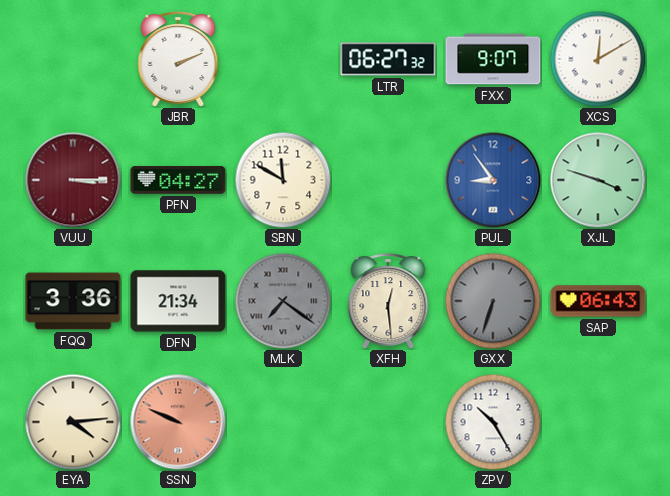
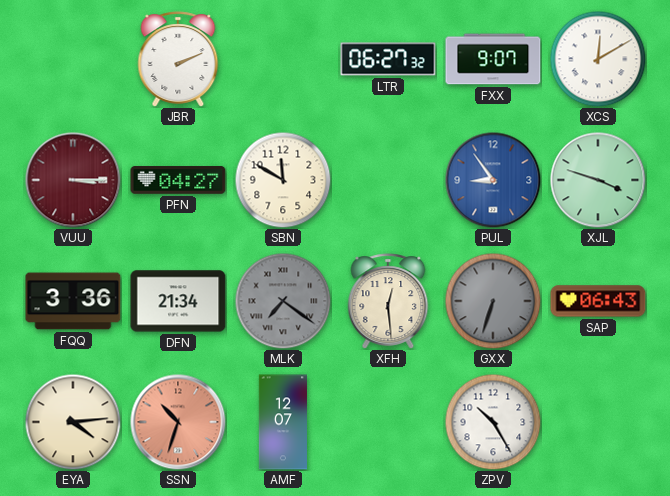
SSN: 9:49 -> 10:33
AMF: none -> 12:07
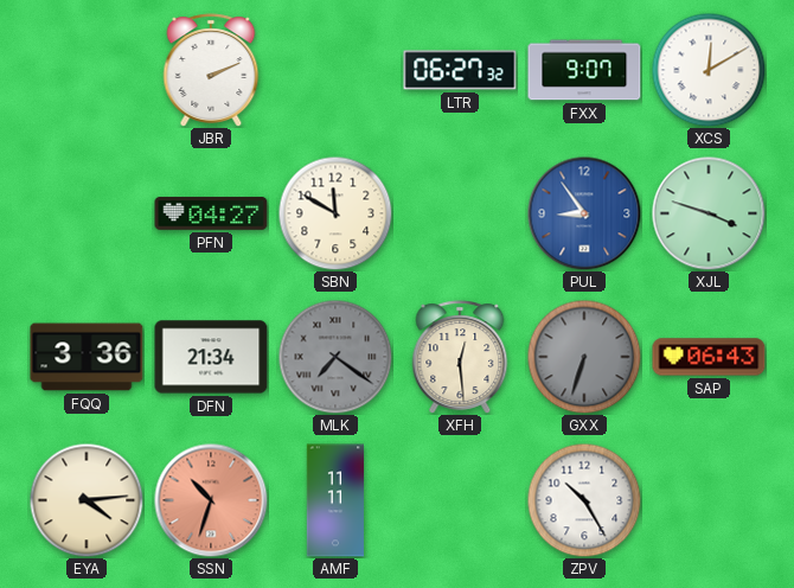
VUU: 3:15 -> none
AMF: 12:07 -> 11:11
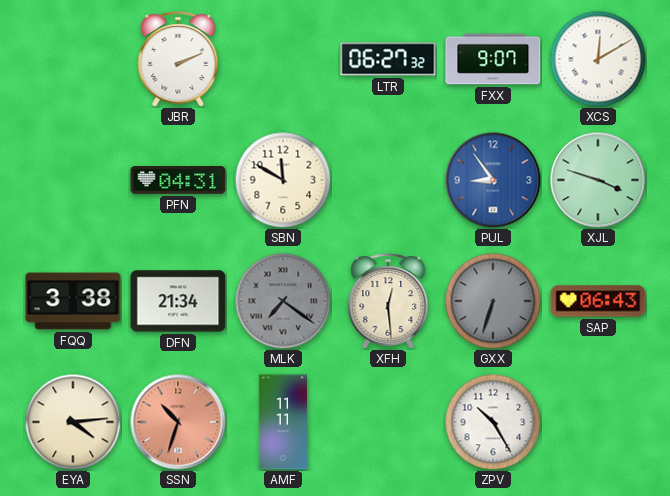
PFN: 04:27 -> 04:31
FQQ: 3:36 -> 3:38
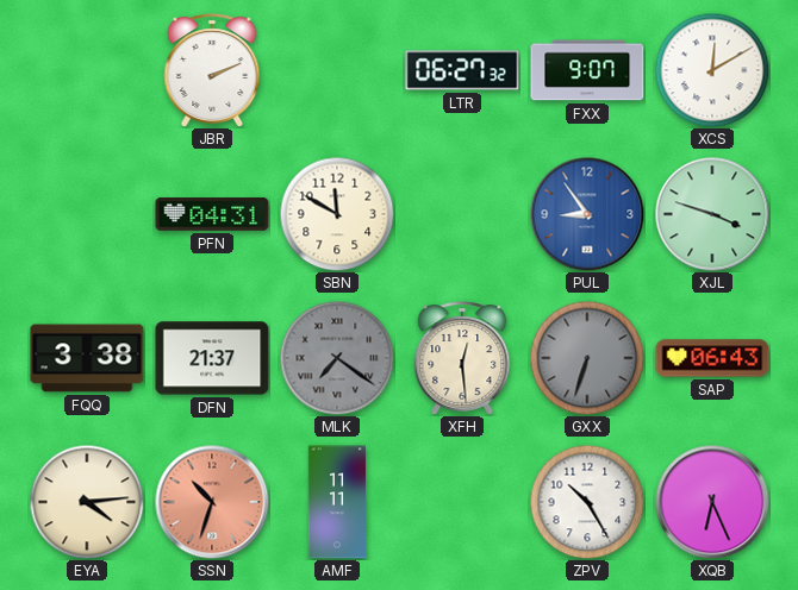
DFN: 21:34 -> 21:37
XQB: none -> 6:26
